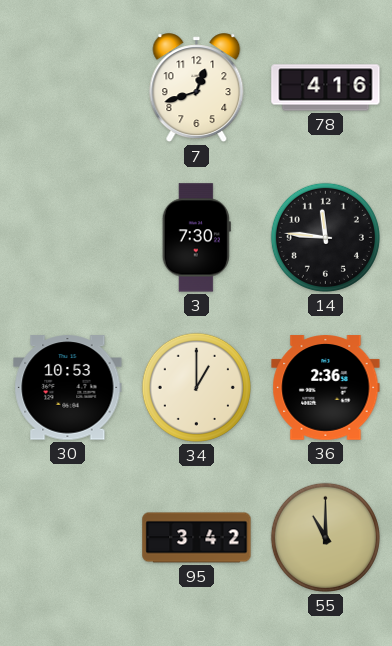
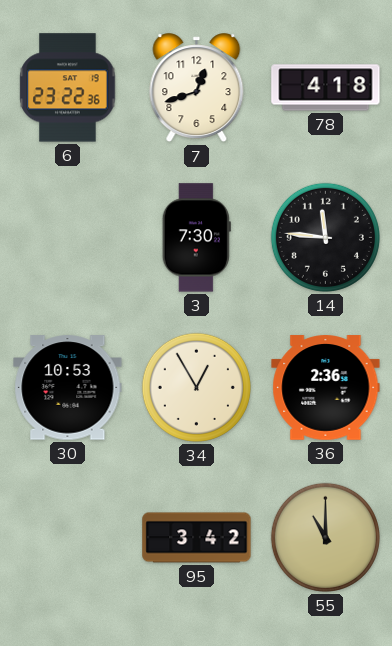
6: none -> 23:22
78: 4:16 -> 4:18
34: 1:00 -> 12:55
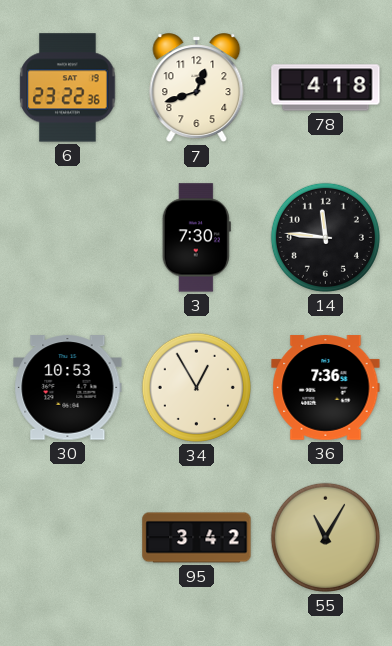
36: 2:36 -> 7:36
55: 11:00 -> 11:05
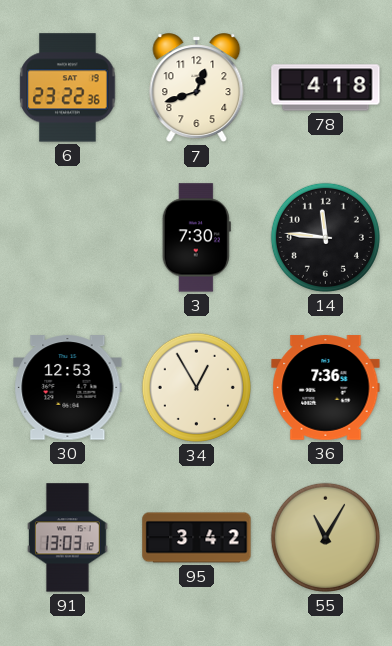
30: 10:53 -> 12:53
91: none -> 13:03
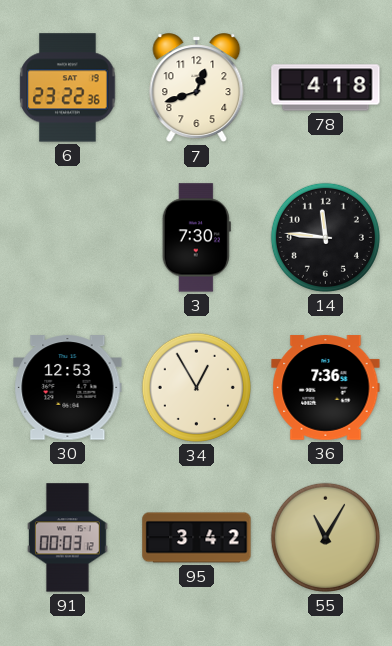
91: 13:03 -> 00:03
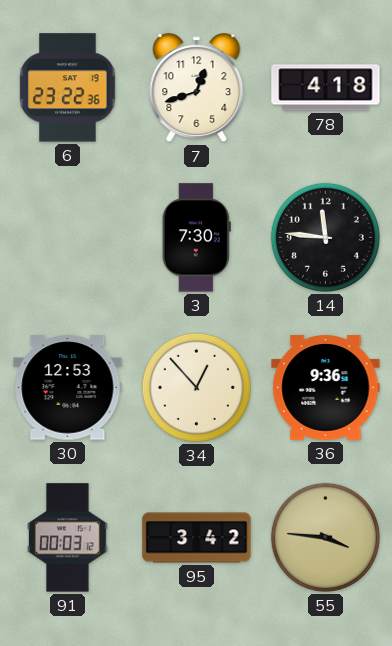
34: 12:55 -> 12:53
36: 7:36 -> 9:36
55: 11:05 -> 3:46
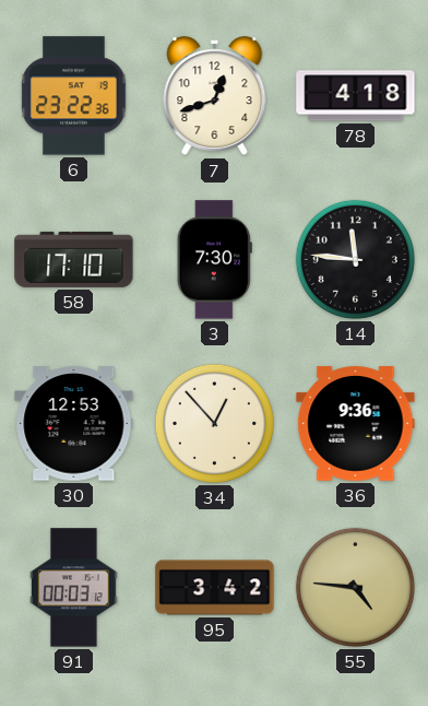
58: none -> 17:10
55: 3:46 -> 4:46
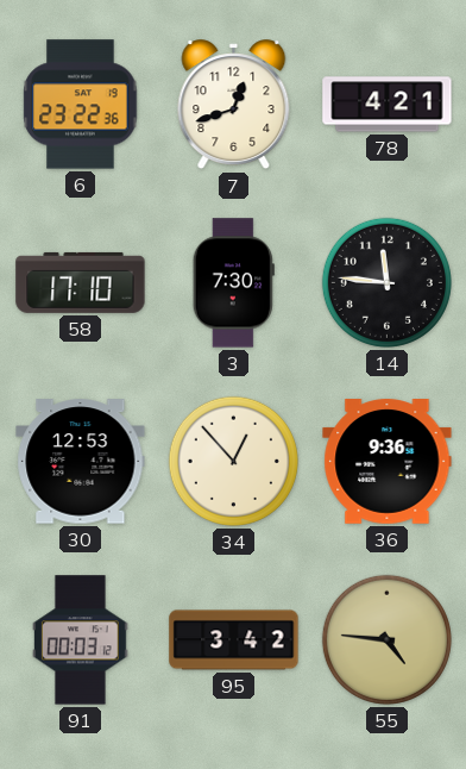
78: 4:18 -> 4:21
